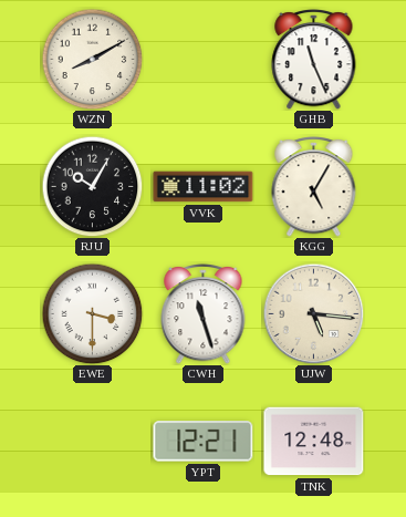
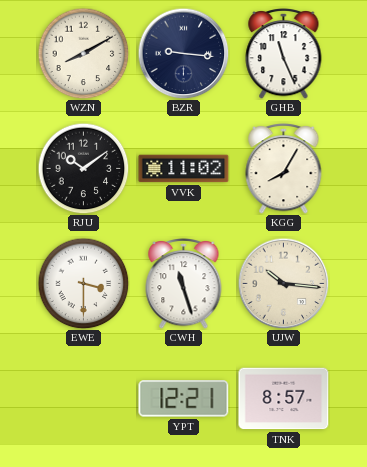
BZR: none -> 9:16
RJU: 10:05 -> 10:09
KGG: 5:05 -> 8:05
UJW: 5:16 -> 10:16
TNK: 12:48 -> 8:57
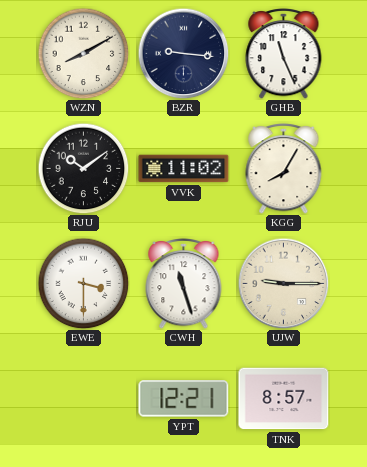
UJW: 10:16 -> 9:15
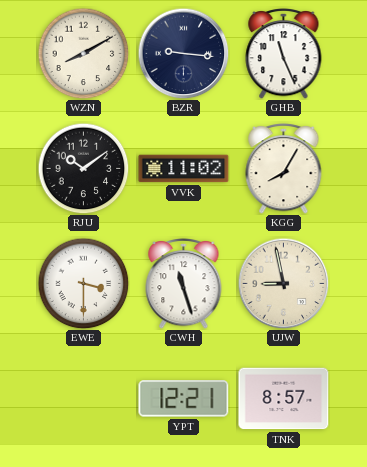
UJW: 9:15 -> 8:58
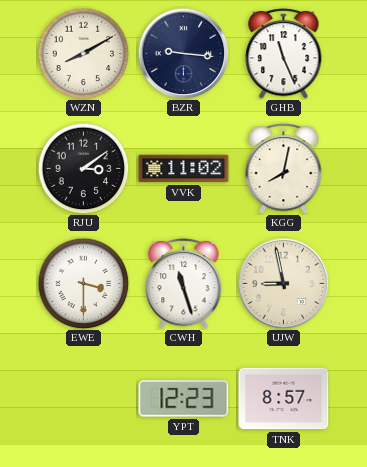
RJU: 10:09 -> 3:09
KGG: 8:05 -> 8:02
YPT: 12:21 -> 12:23
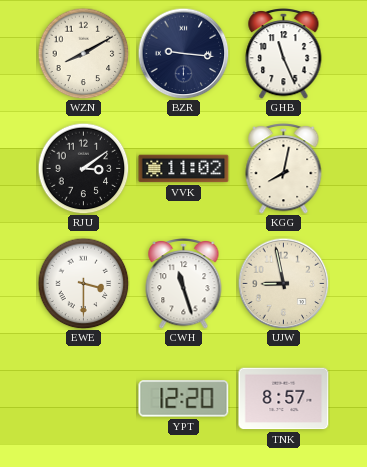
YPT: 12:23 -> 12:20
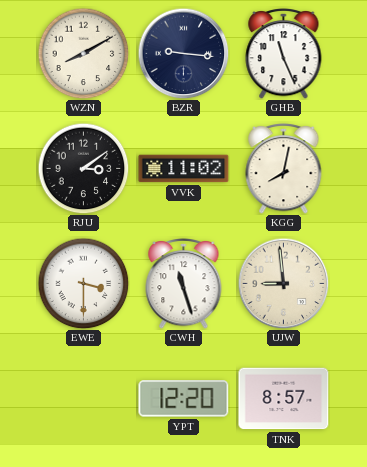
UJW: 8:58 -> 8:59
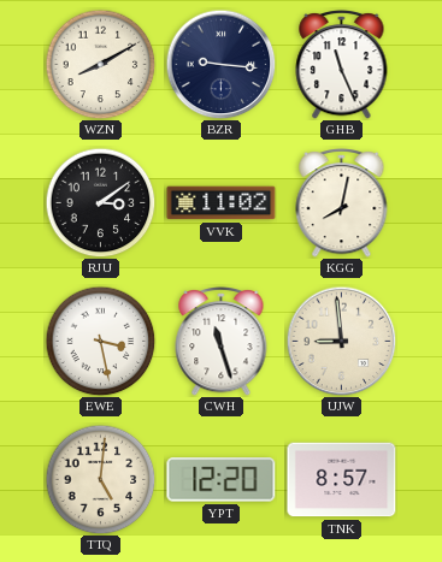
EWE: 3:30 -> 3:28
TTQ: none -> 5:01
